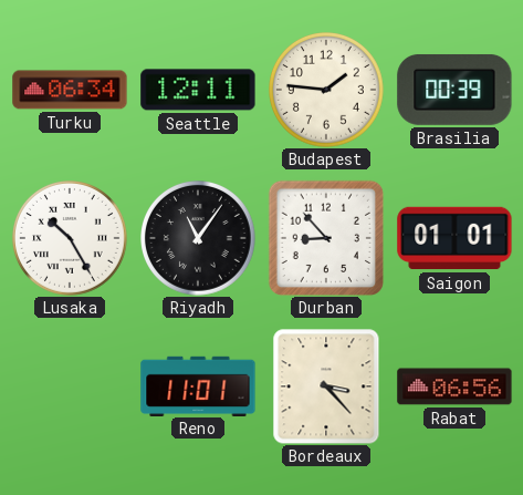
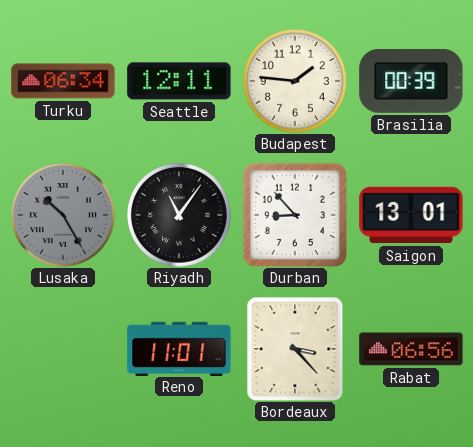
Lusaka dial: white -> grey
Saigon: 01:01 -> 13:01
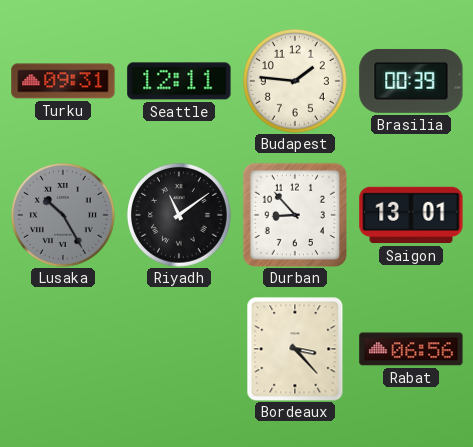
Turku: 06:34 -> 09:31
Riyadh: 11:06 -> 11:09
Reno: 11:01 -> none
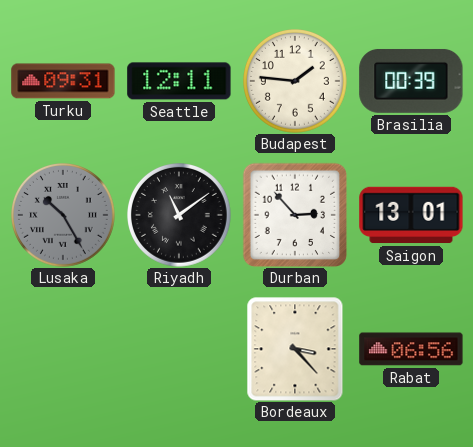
Durban: 8:53 -> 2:53
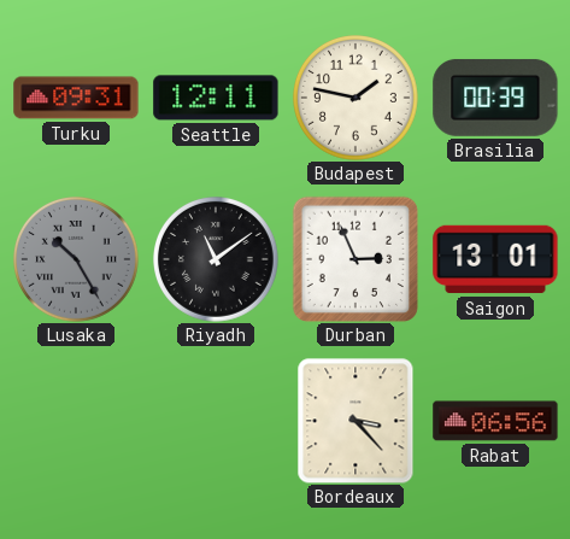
Budapest: 1:46 -> 1:47
Durban: 2:53 -> 2:56
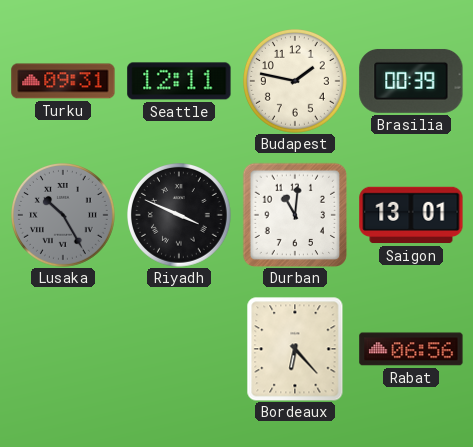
Riyadh: 11:09 -> 3:49
Durban: 2:56 -> 11:01
Bordeaux: 3:23 -> 6:23
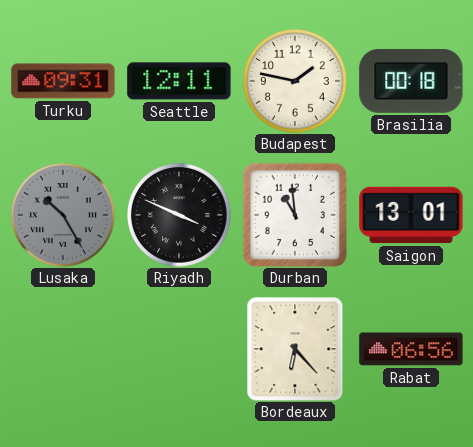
Brasilia: 00:39 -> 00:18
Durban: 11:01 -> 10:59
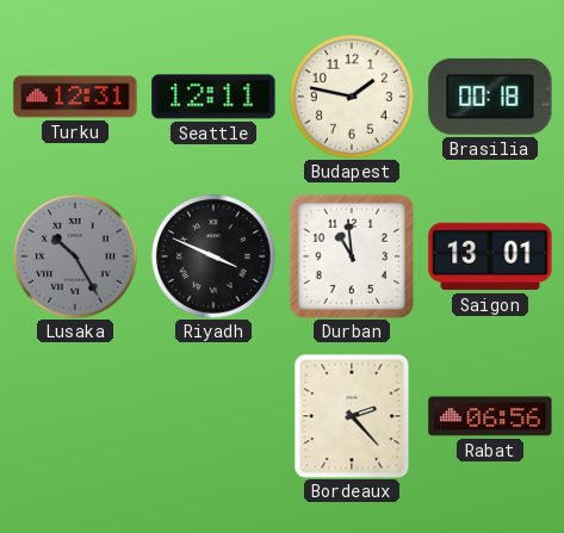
Turku: 09:31 -> 12:31
Bordeaux: 6:23 -> 2:23
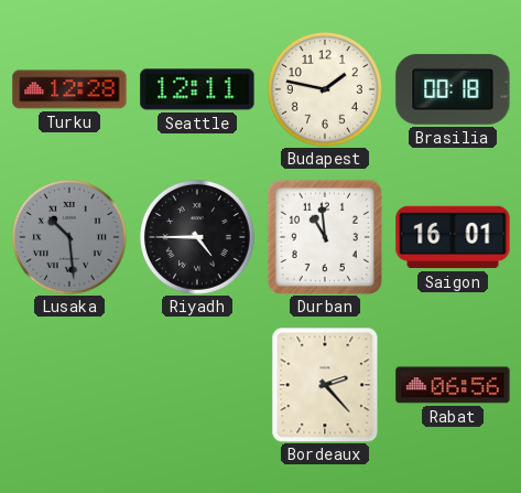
Turku: 12:31 -> 12:28
Lusaka: 10:25 -> 10:29
Riyadh: 3:49 -> 4:45
Saigon: 13:01 -> 16:01
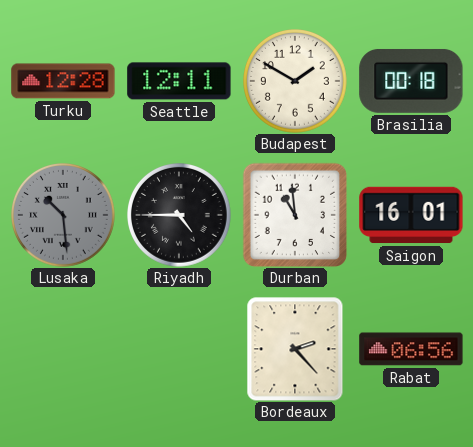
Budapest: 1:47 -> 1:50
